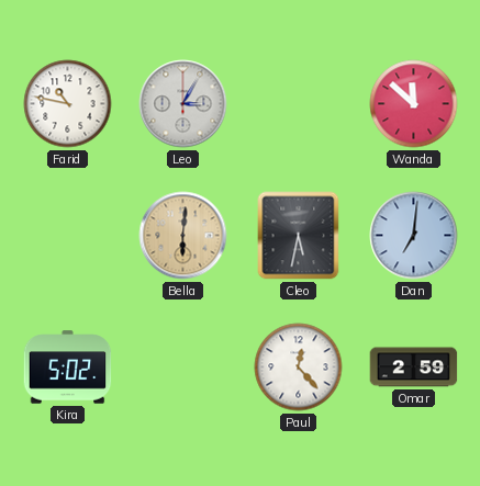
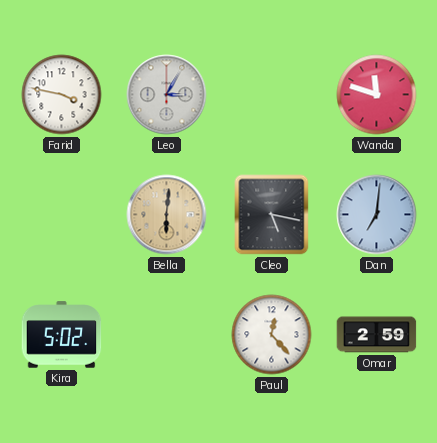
Farid: 10:47 -> 3:47
Wanda: 11:52 -> 11:48
Cleo: 5:32 -> 5:17
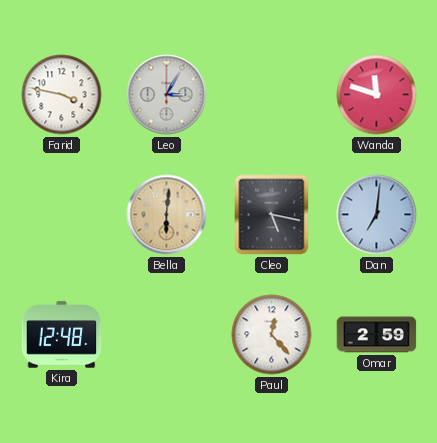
Kira: 5:02 -> 12:48
